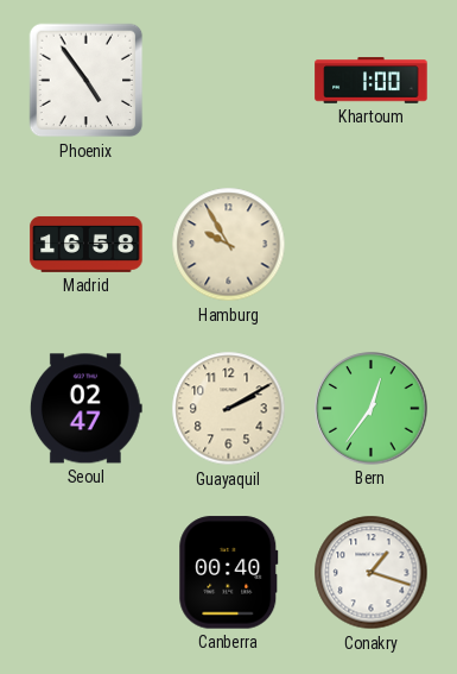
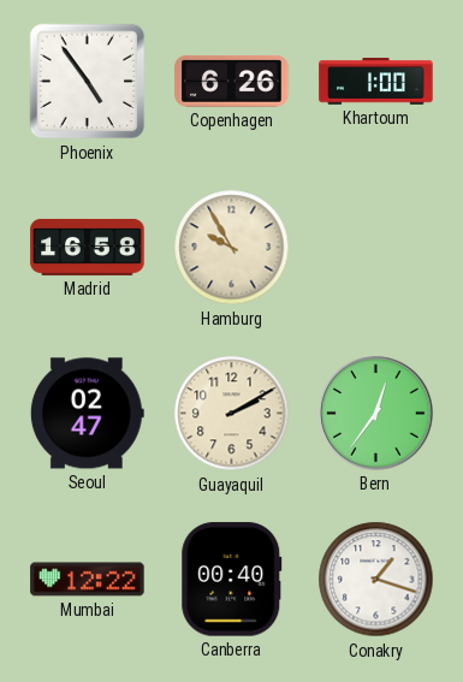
Copenhagen: none -> 6:26
Mumbai: none -> 12:22
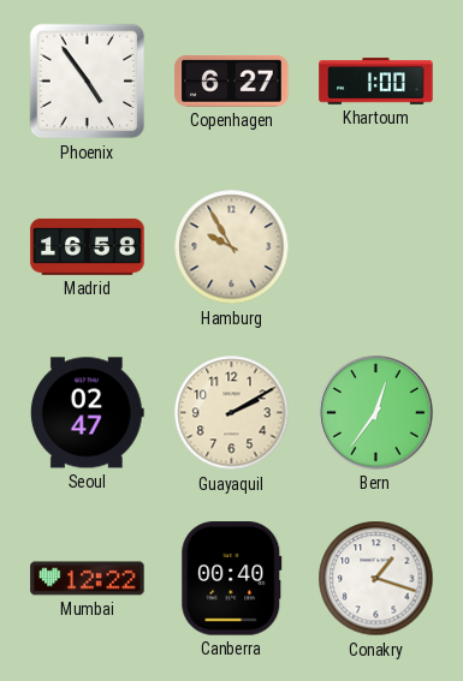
Copenhagen: 6:26 -> 6:27
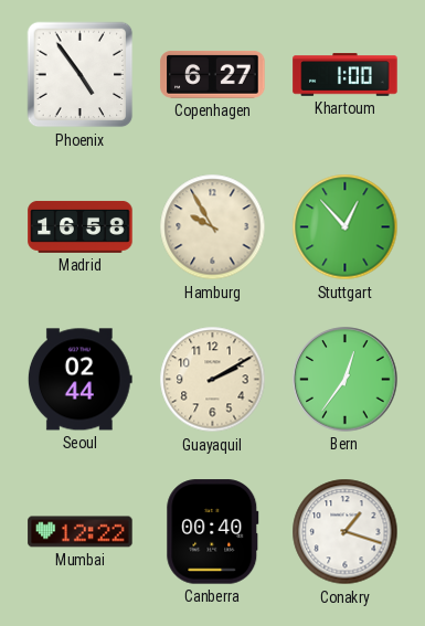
Stuttgart: none -> 12:53
Seoul: 02:47 -> 02:44
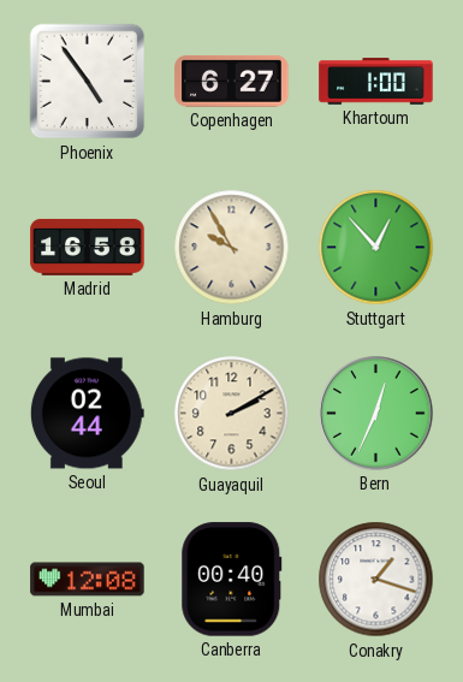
Bern: 12:36 -> 12:34
Mumbai: 12:22 -> 12:08
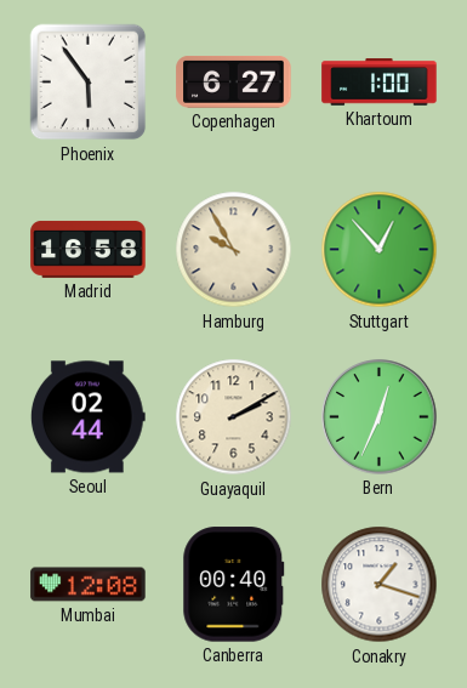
Phoenix: 4:54 -> 5:54
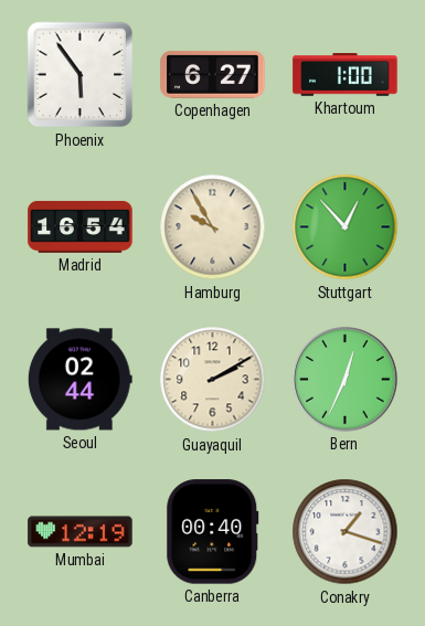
Madrid: 16:58 -> 16:54
Mumbai: 12:08 -> 12:19
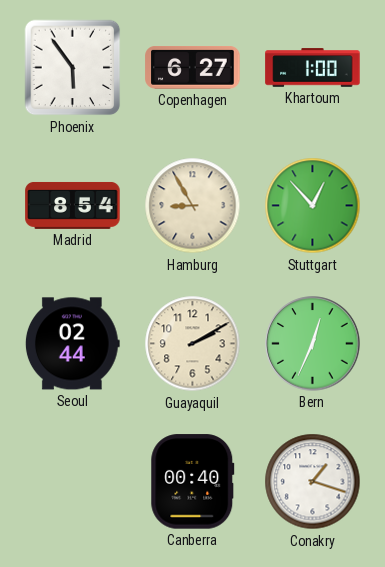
Madrid: 16:54 -> 8:54
Hamburg: 9:55 -> 8:55
Mumbai: 12:19 -> none
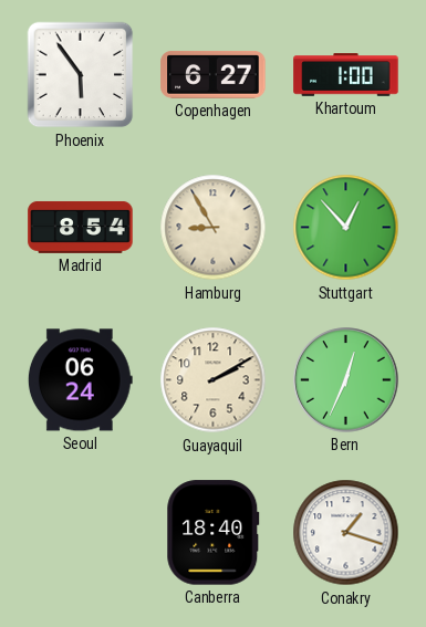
Seoul: 02:44 -> 06:24
Canberra: 00:40 -> 18:40
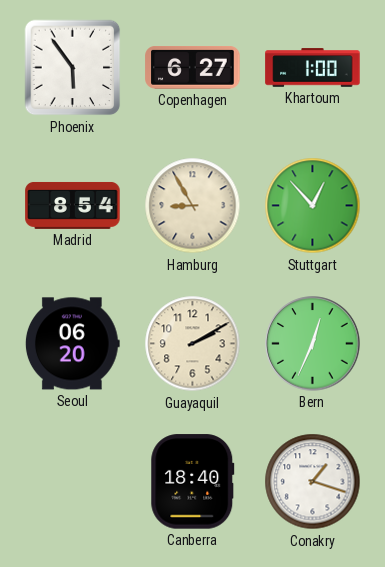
Seoul: 06:24 -> 06:20
